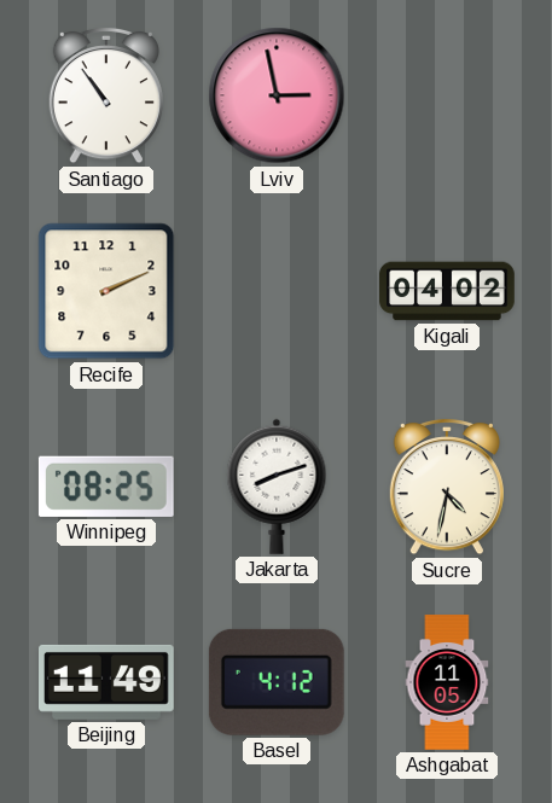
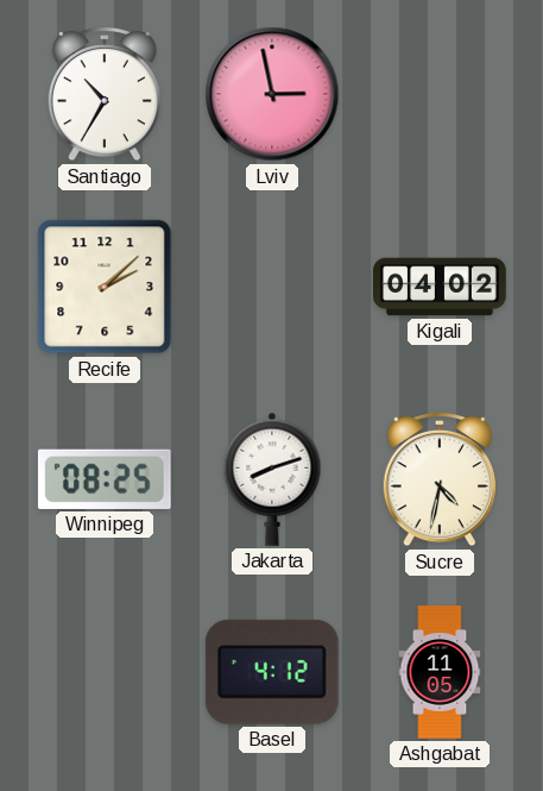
Santiago: 10:54 -> 10:35
Recife: 2:11 -> 2:08
Beijing: 11:49 -> none
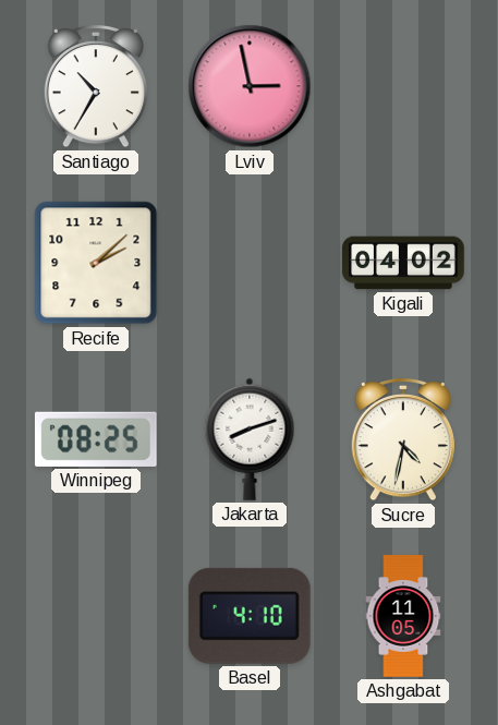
Basel: 4:12 -> 4:10
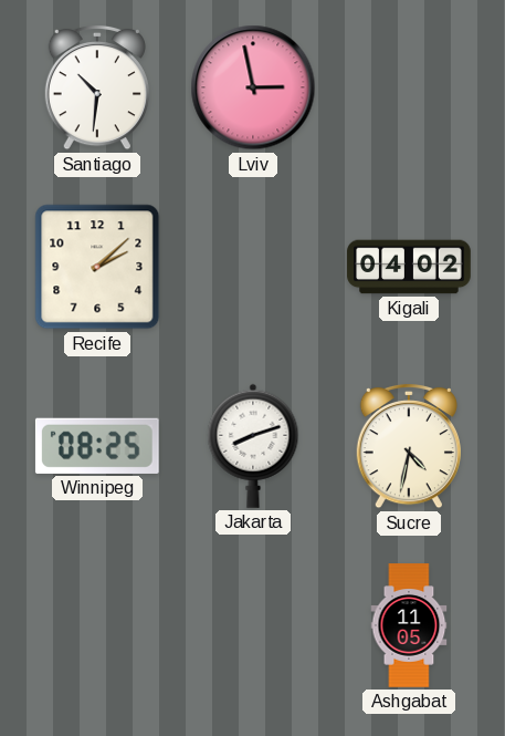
Santiago: 10:35 -> 10:31
Basel: 4:10 -> none
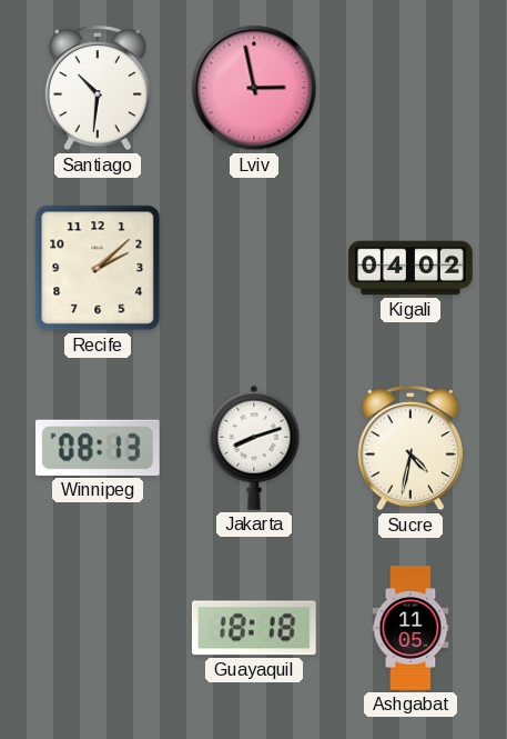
Winnipeg: 08:25 -> 08:13
Guayaquil: none -> 18:18
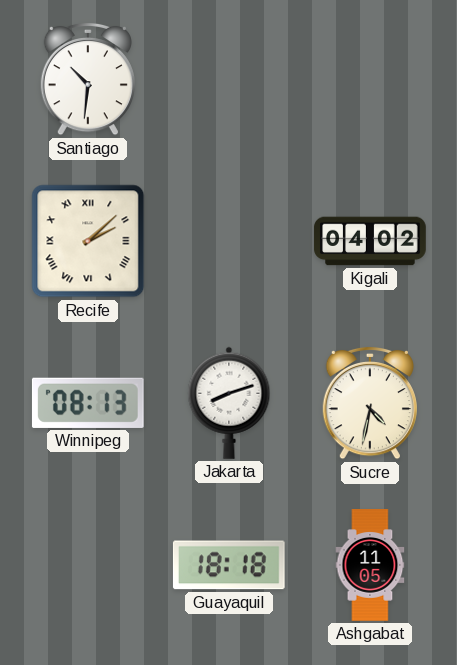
Lviv: 2:58 -> none
Recife numerals: Arabic -> Roman
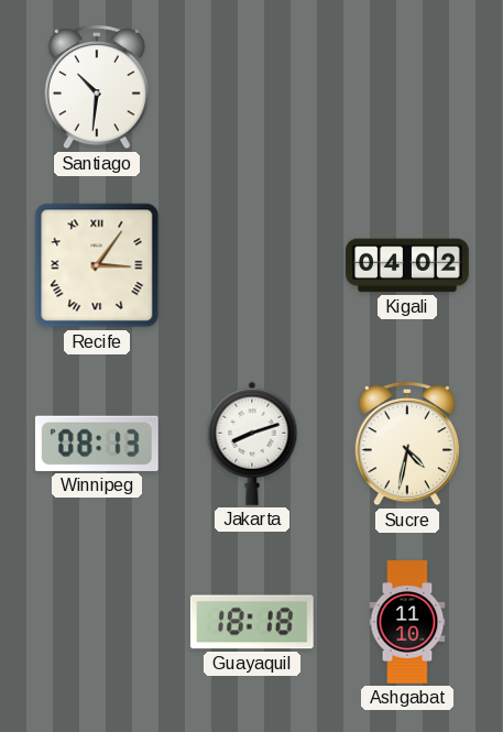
Recife: 2:08 -> 3:06
Ashgabat: 11:05 -> 11:10
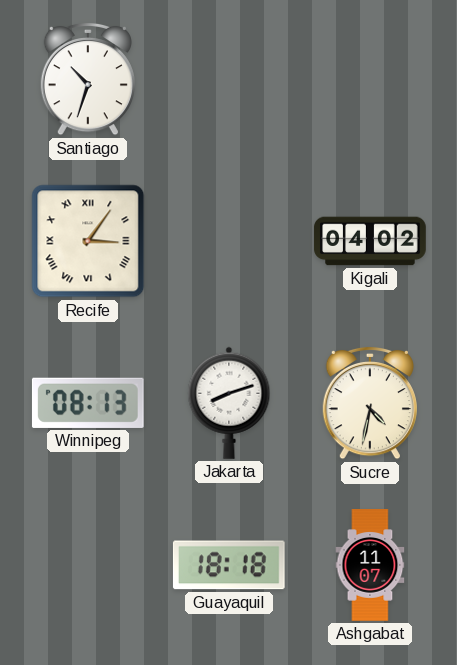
Santiago: 10:31 -> 10:33
Ashgabat: 11:10 -> 11:07
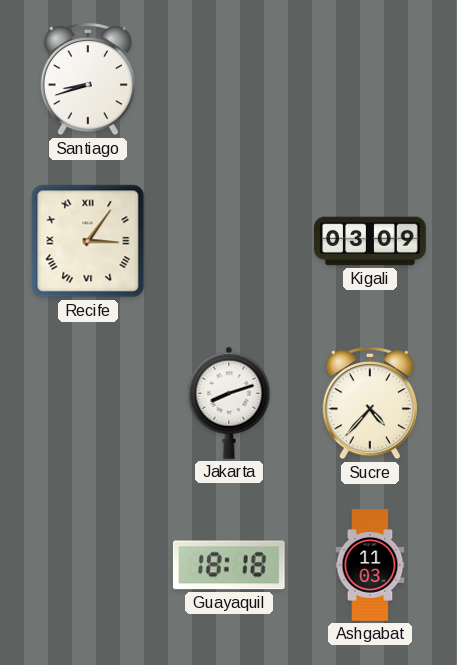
Santiago: 10:33 -> 8:42
Kigali: 04:02 -> 03:09
Winnipeg: 08:13 -> none
Sucre: 4:32 -> 4:37
Ashgabat: 11:07 -> 11:03
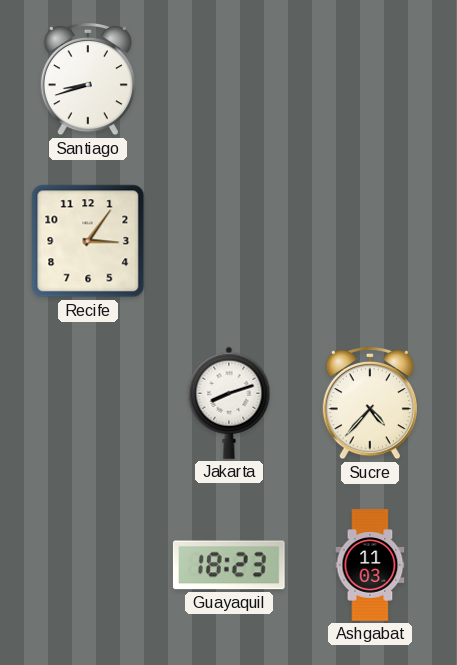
Recife numerals: Roman -> Arabic
Kigali: 03:09 -> none
Guayaquil: 18:18 -> 18:23
